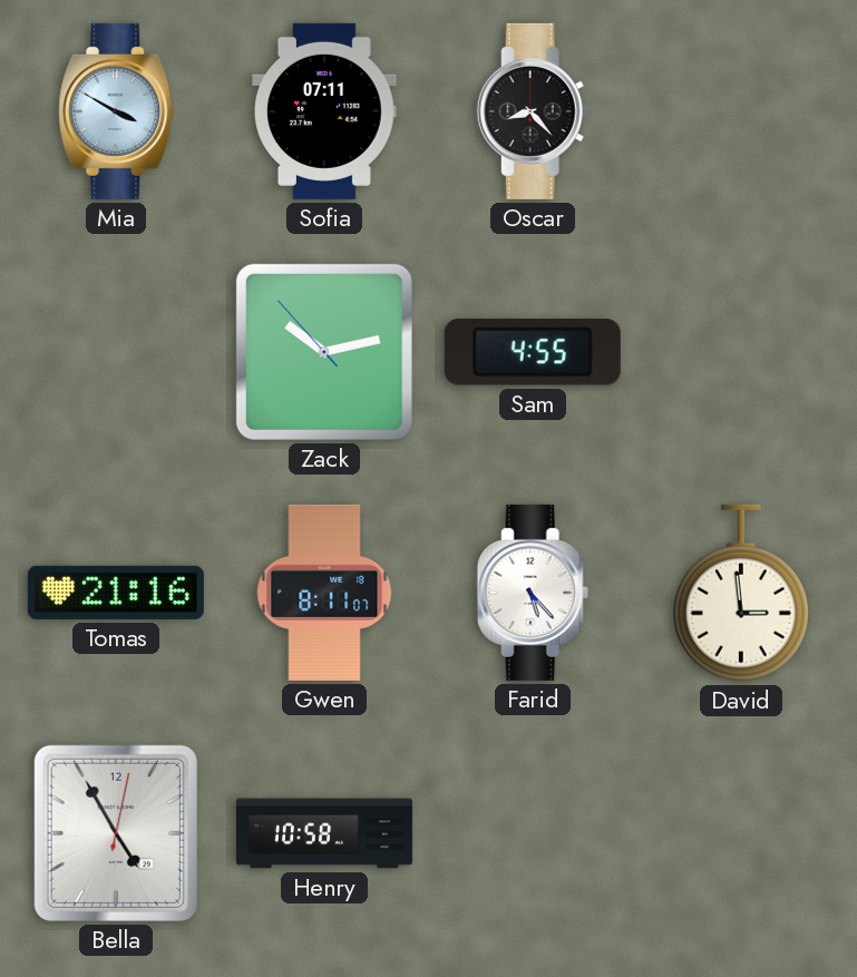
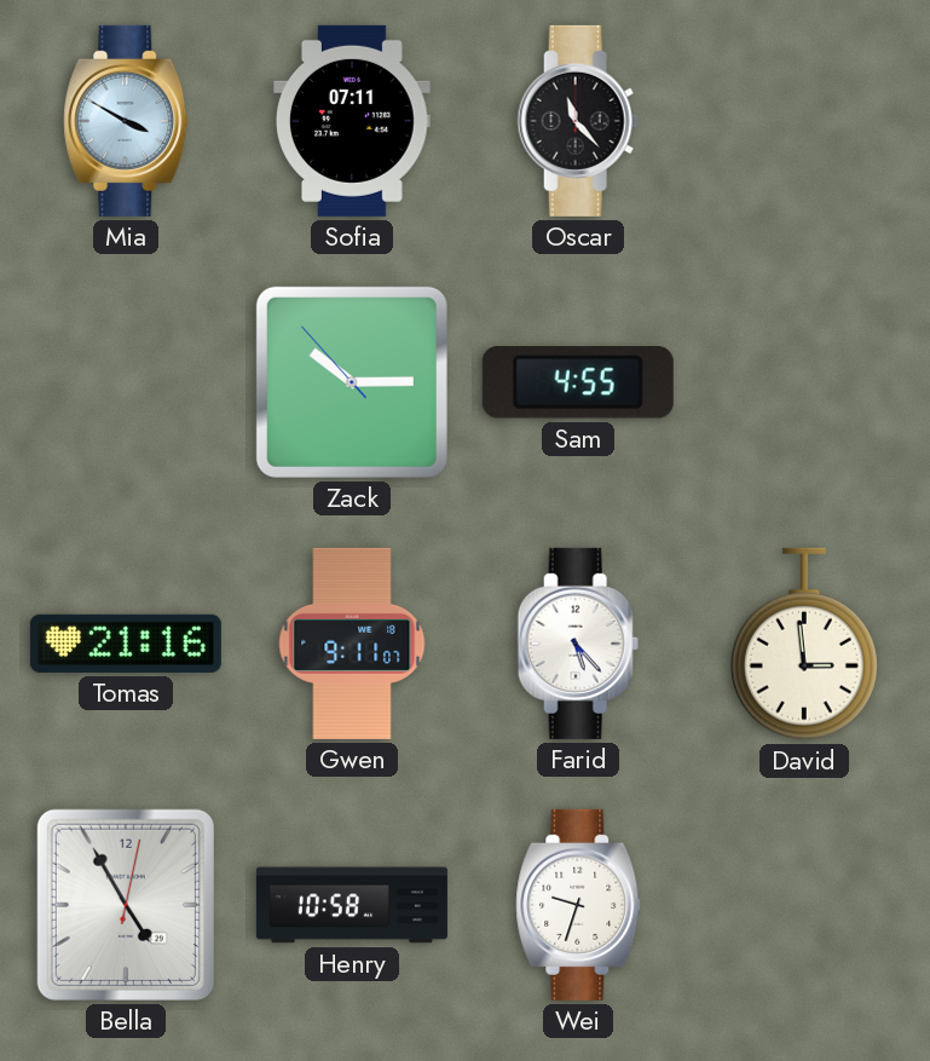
Oscar: 8:23 -> 11:23
Zack: 10:12 -> 10:14
Gwen: 8:11 -> 9:11
Wei: none -> 9:33
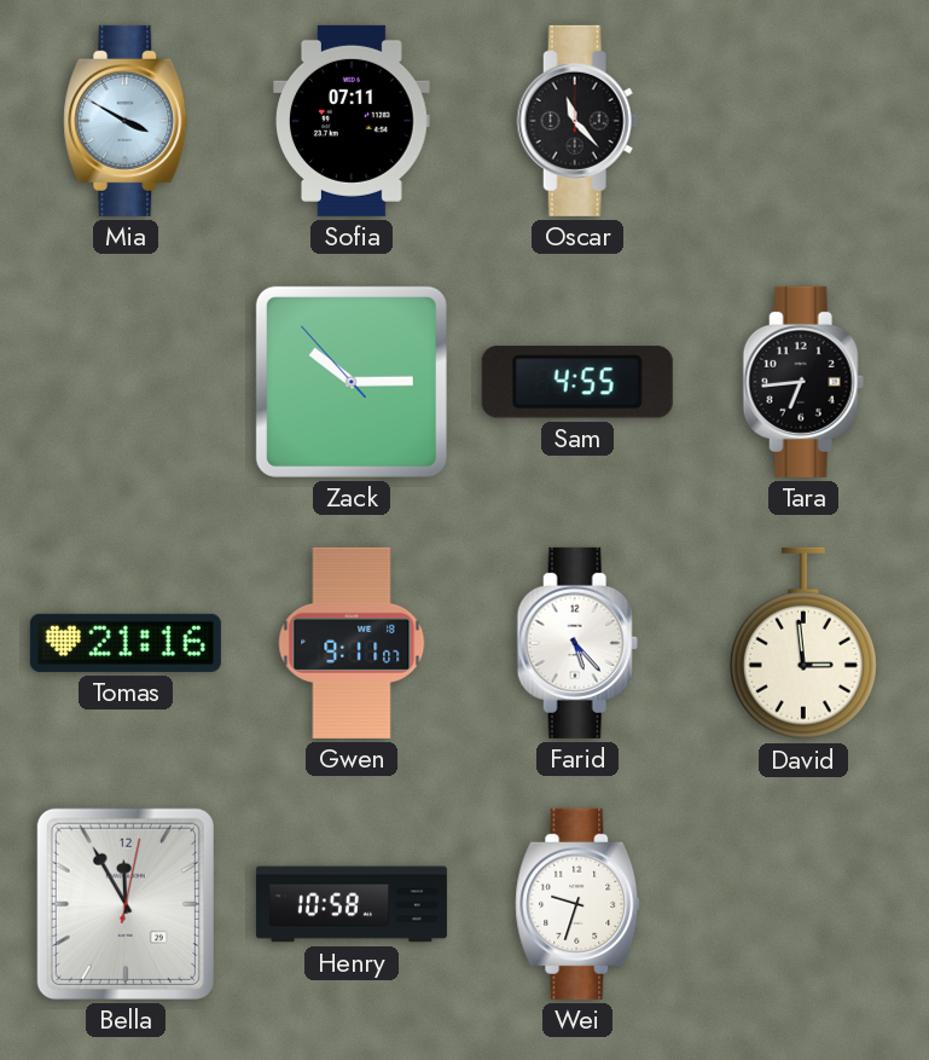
Tara: none -> 6:44
Bella: 4:55 -> 11:55
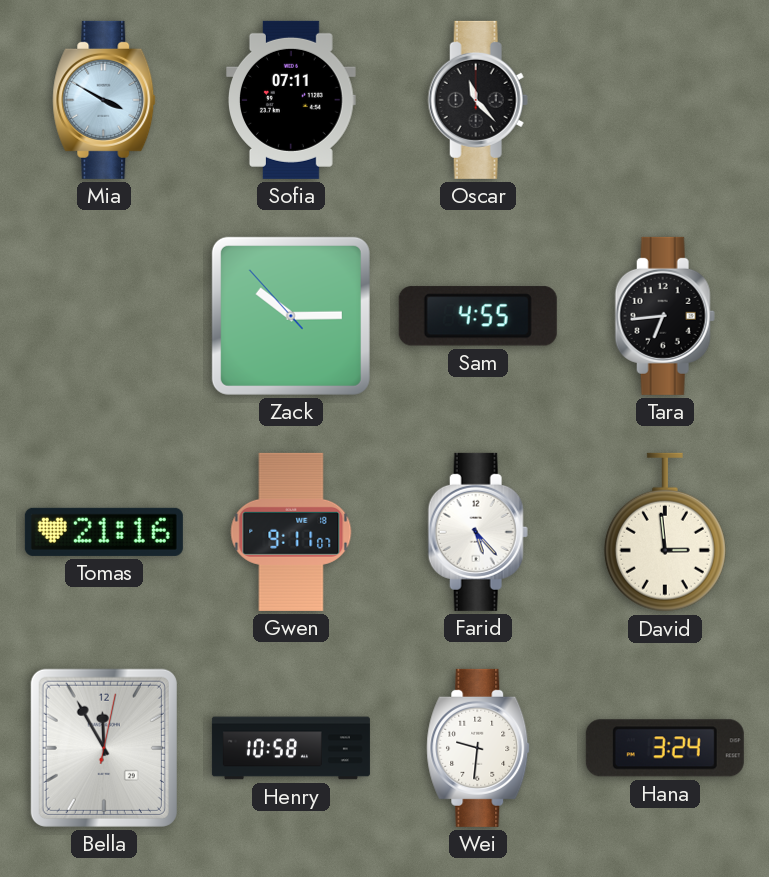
Wei: 9:33 -> 9:31
Hana: none -> 3:24
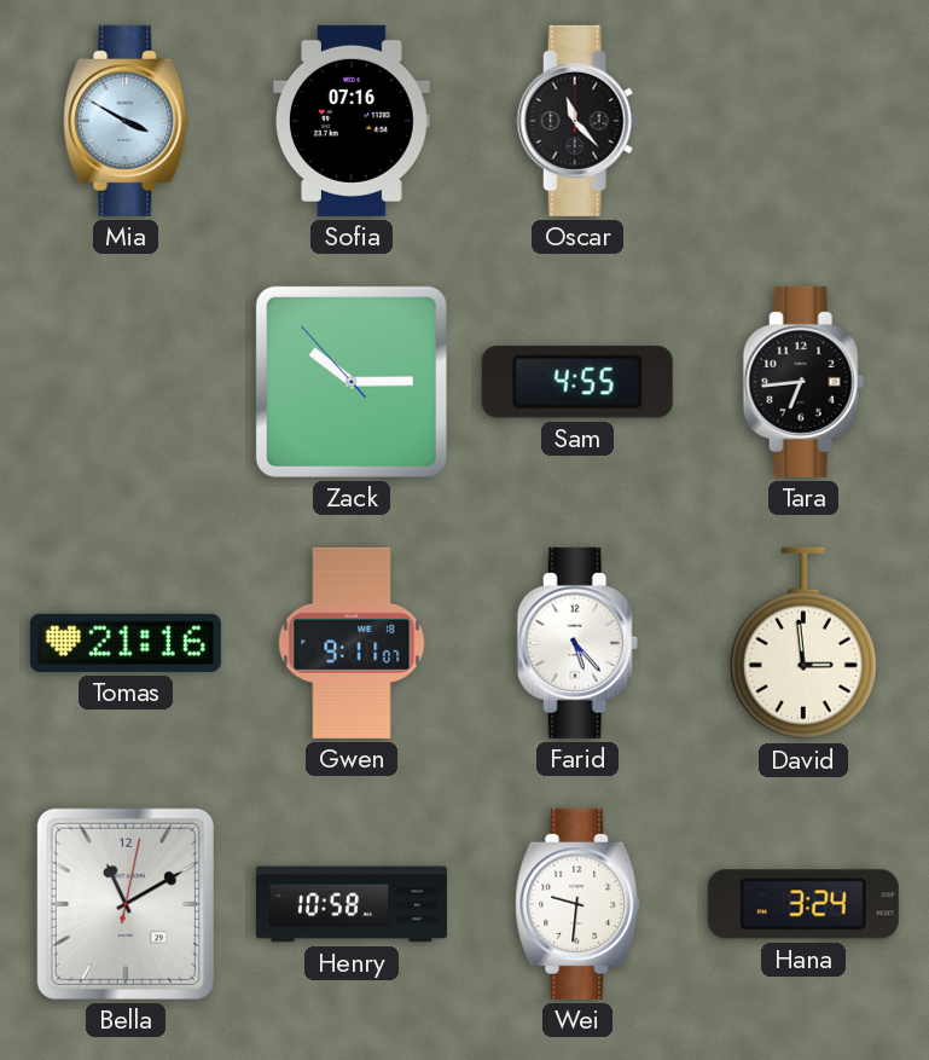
Sofia: 07:11 -> 07:16
Bella: 11:55 -> 11:10
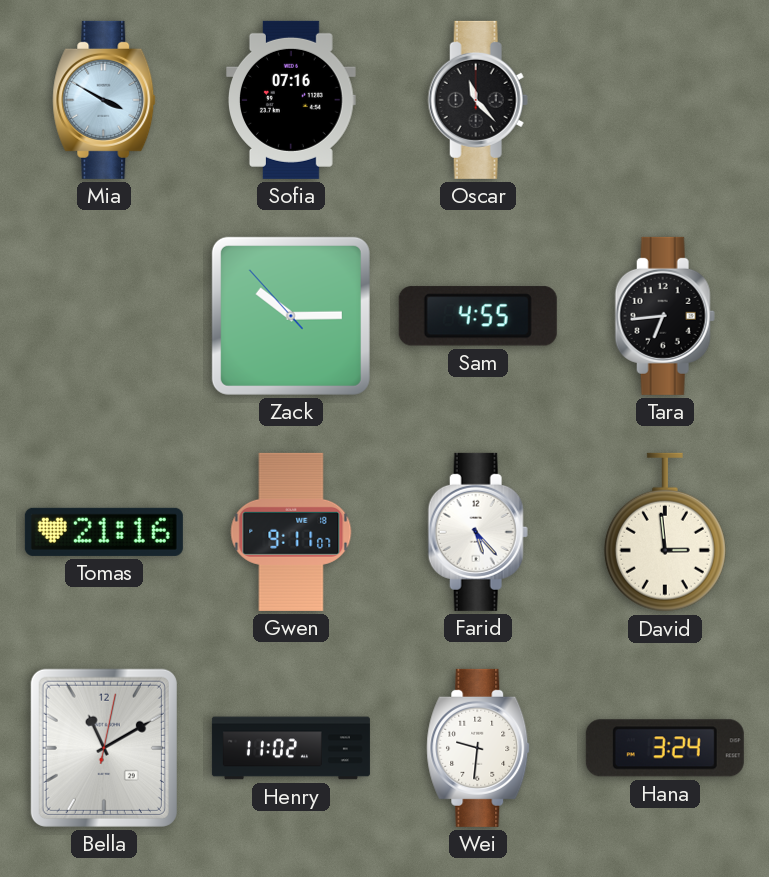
Henry: 10:58 -> 11:02
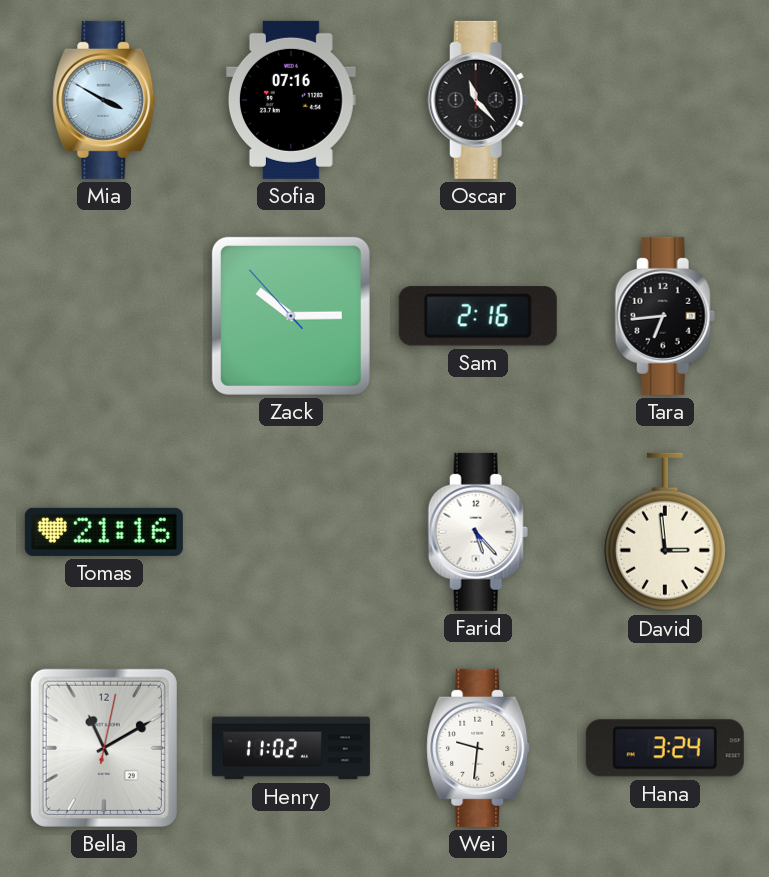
Sam: 4:55 -> 2:16
Gwen: 9:11 -> none
